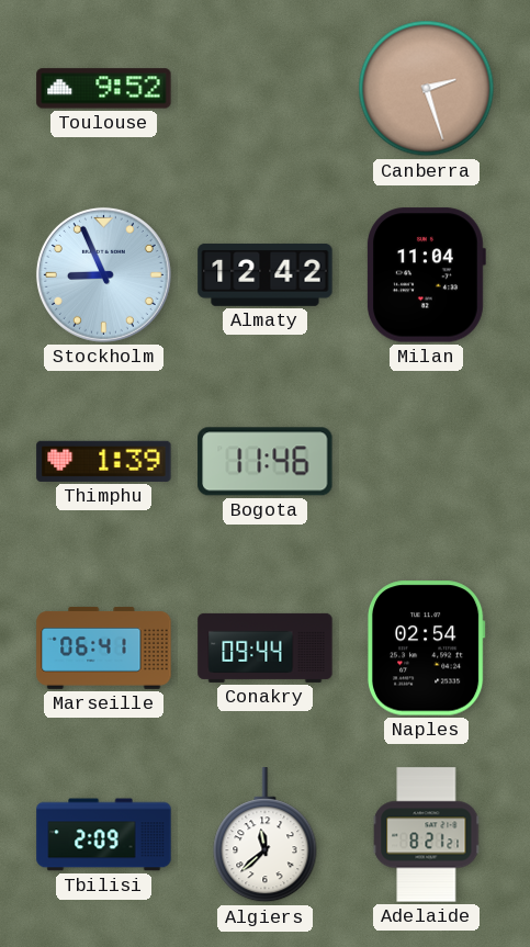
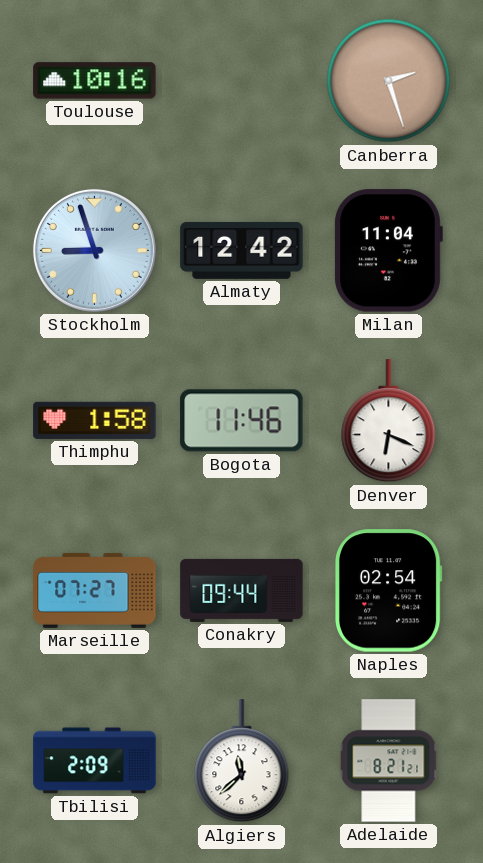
Toulouse: 9:52 -> 10:16
Stockholm: 8:56 -> 8:57
Thimphu: 1:39 -> 1:58
Denver: none -> 6:19
Marseille: 06:41 -> 07:27
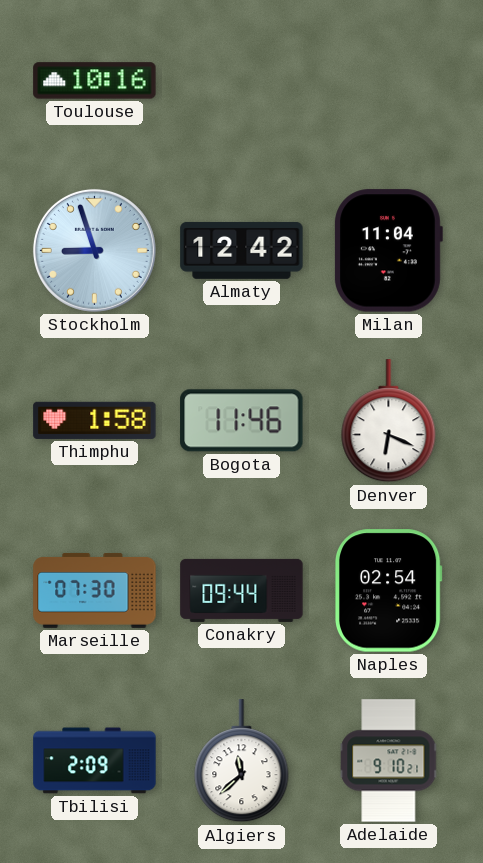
Canberra: 2:27 -> none
Marseille: 07:27 -> 07:30
Adelaide: 8:21 -> 9:10
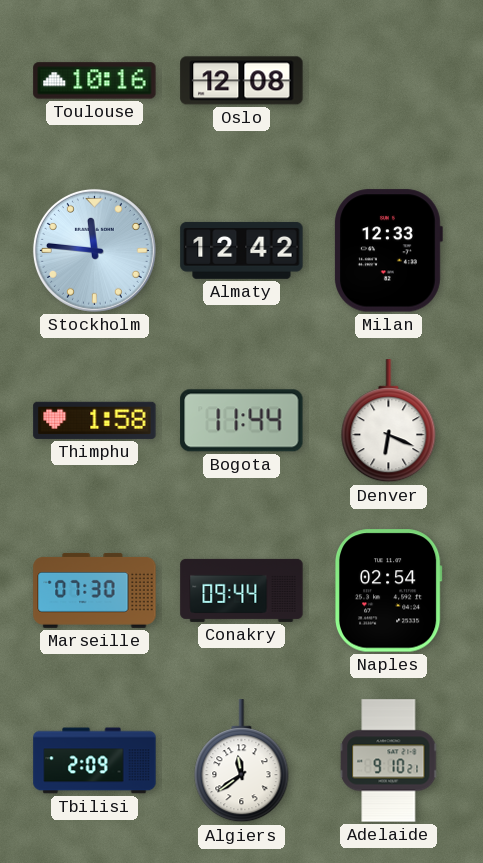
Oslo: none -> 12:08
Stockholm: 8:57 -> 11:46
Milan: 11:04 -> 12:33
Bogota: 11:46 -> 11:44
Algiers: 11:38 -> 11:39
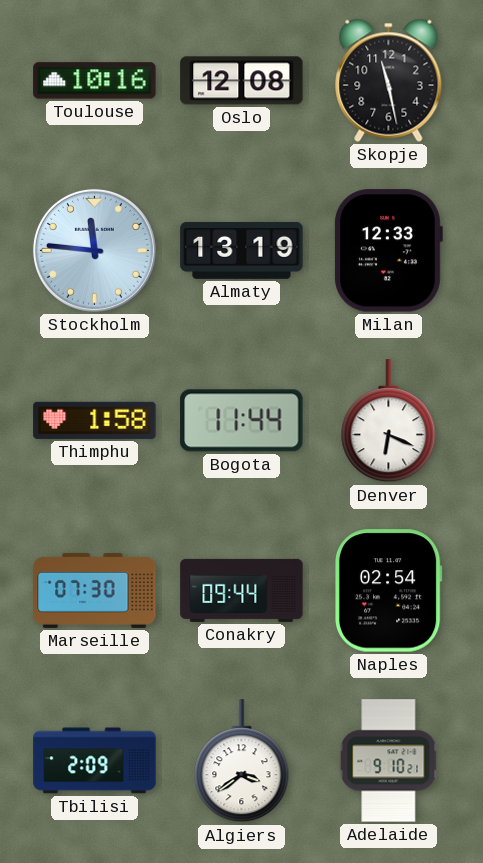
Skopje: none -> 11:28
Almaty: 12:42 -> 13:19
Algiers: 11:39 -> 3:39
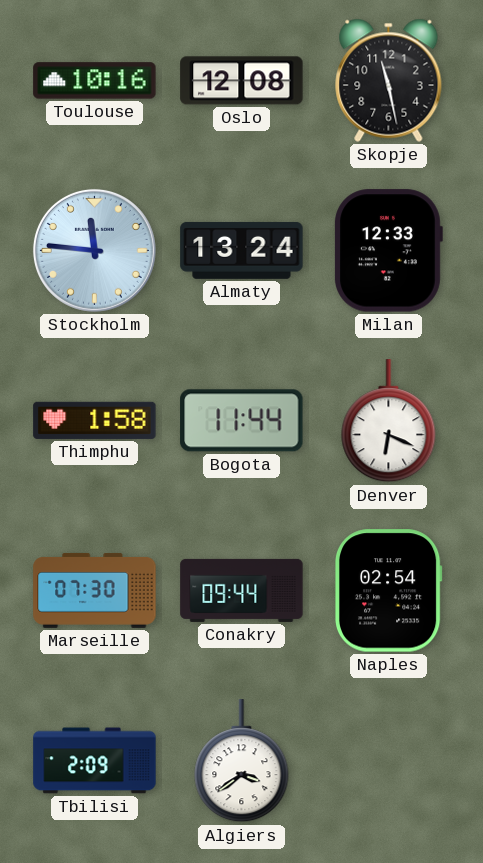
Almaty: 13:19 -> 13:24
Adelaide: 9:10 -> none
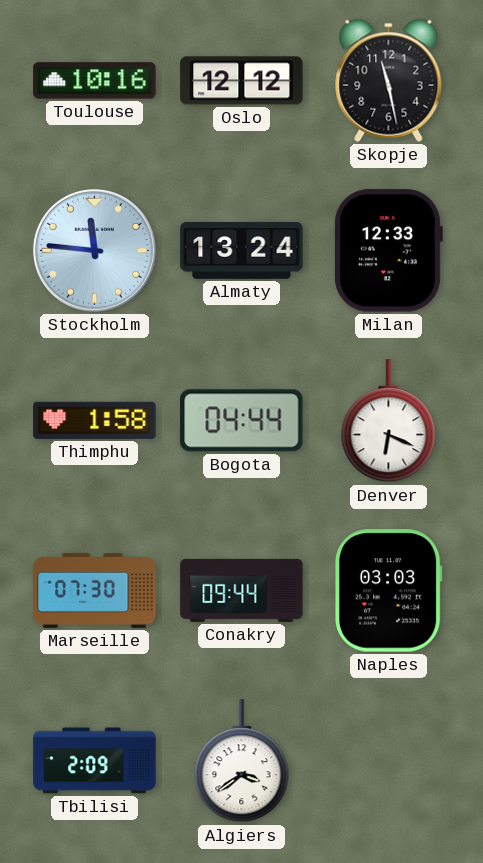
Oslo: 12:08 -> 12:12
Bogota: 11:44 -> 04:44
Naples: 02:54 -> 03:03
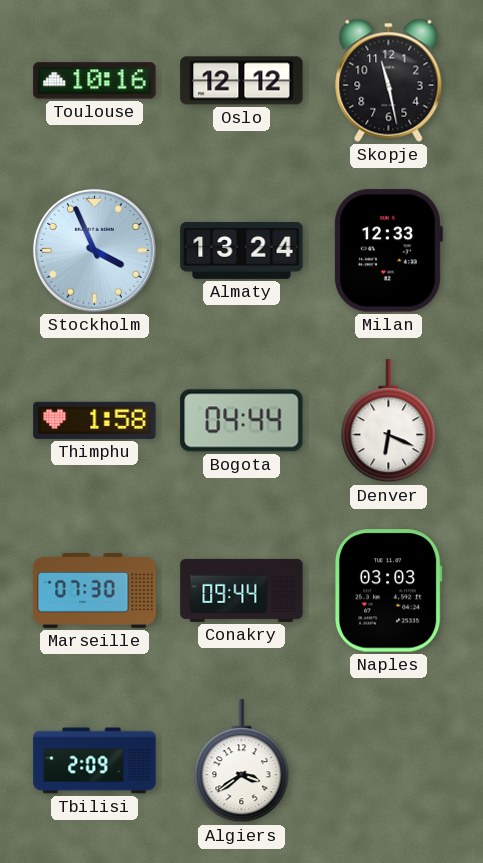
Stockholm: 11:46 -> 3:56
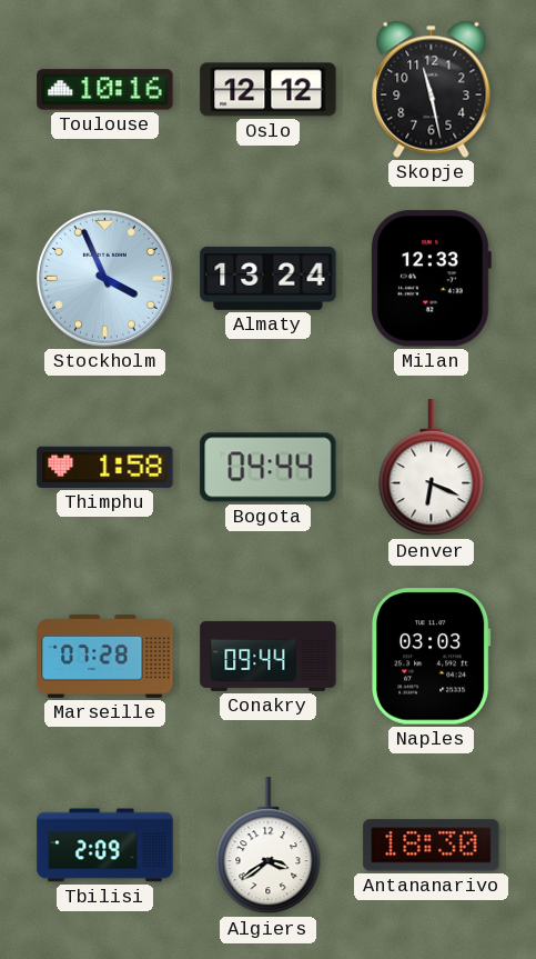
Marseille: 07:30 -> 07:28
Antananarivo: none -> 18:30
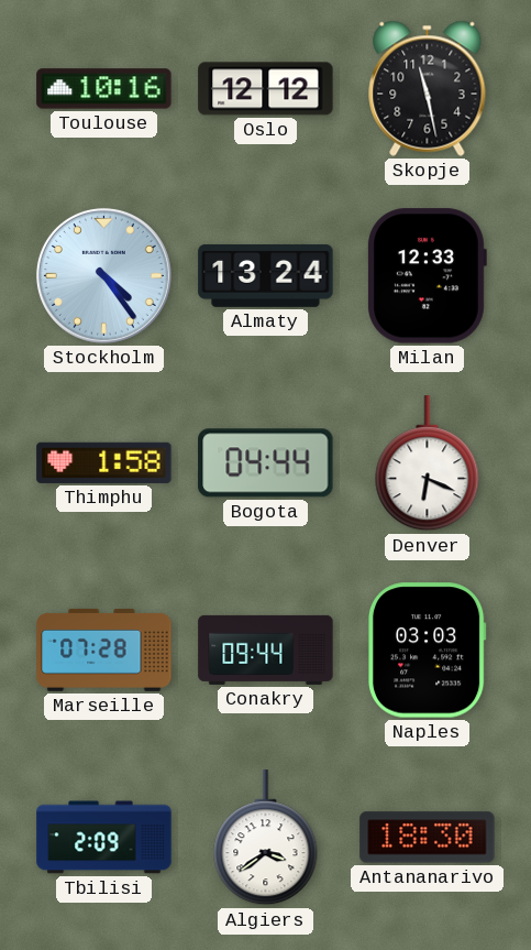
Stockholm: 3:56 -> 4:24
